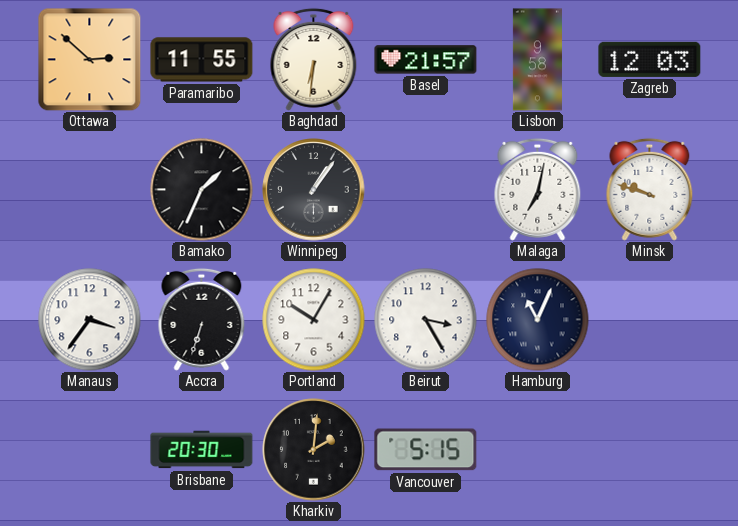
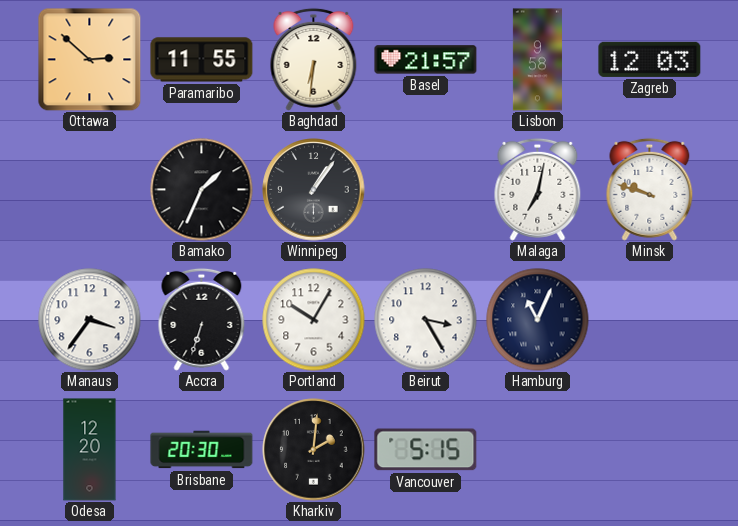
Odesa: none -> 12:20
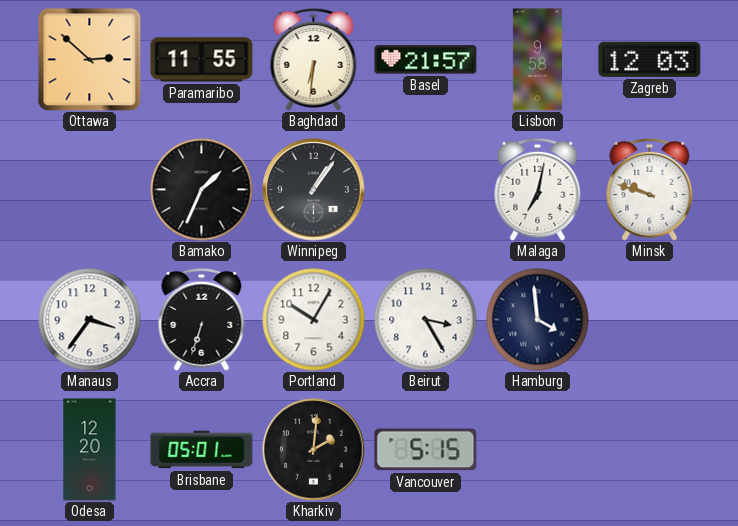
Hamburg: 11:04 -> 3:59
Brisbane: 20:30 -> 05:01
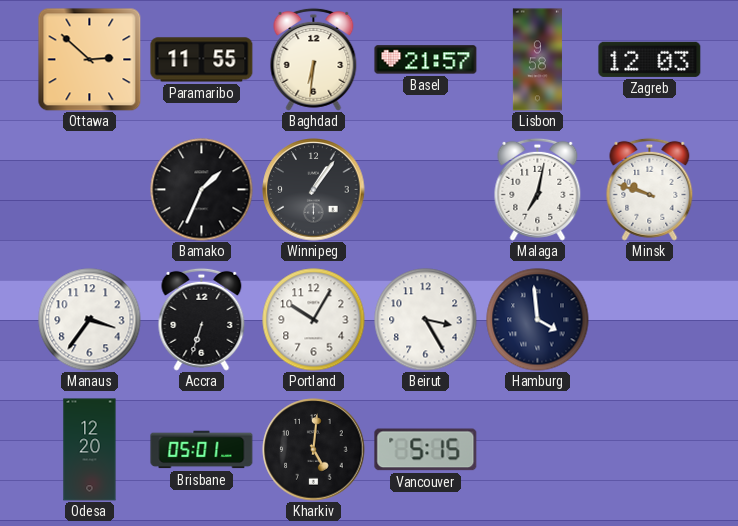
Kharkiv: 2:01 -> 5:01
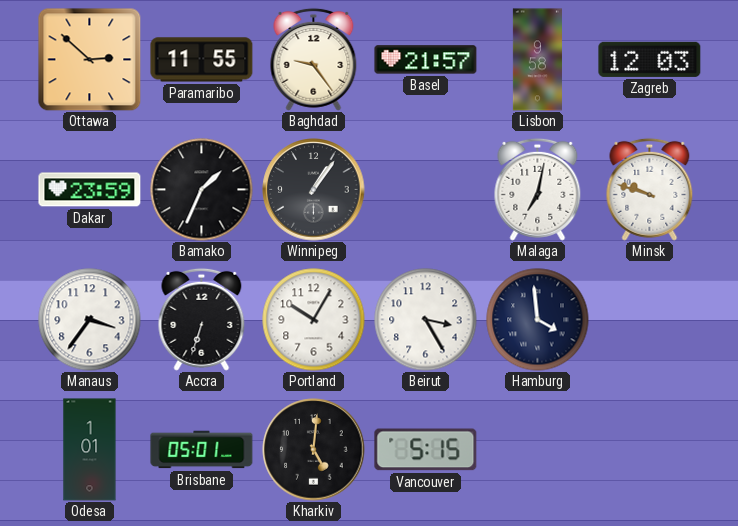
Baghdad: 6:31 -> 9:24
Dakar: none -> 23:59
Odesa: 12:20 -> 1:01
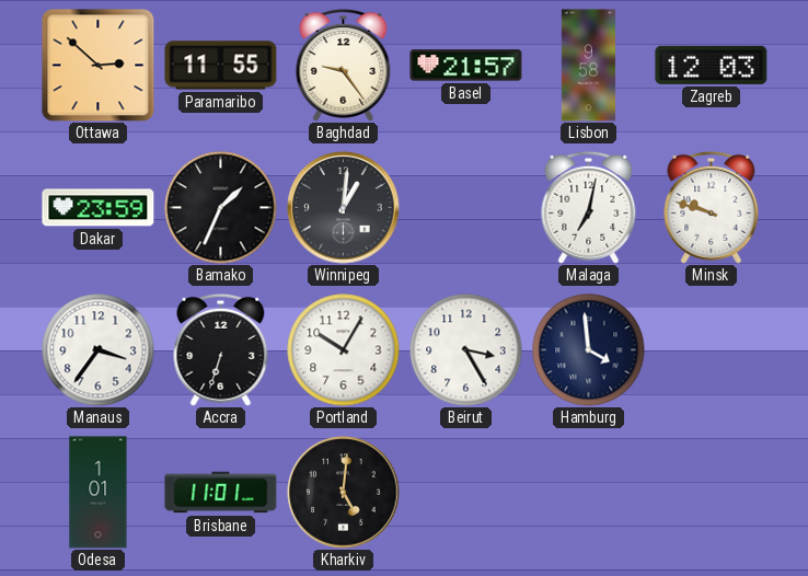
Winnipeg: 1:06 -> 1:01
Brisbane: 05:01 -> 11:01
Vancouver: 5:15 -> none
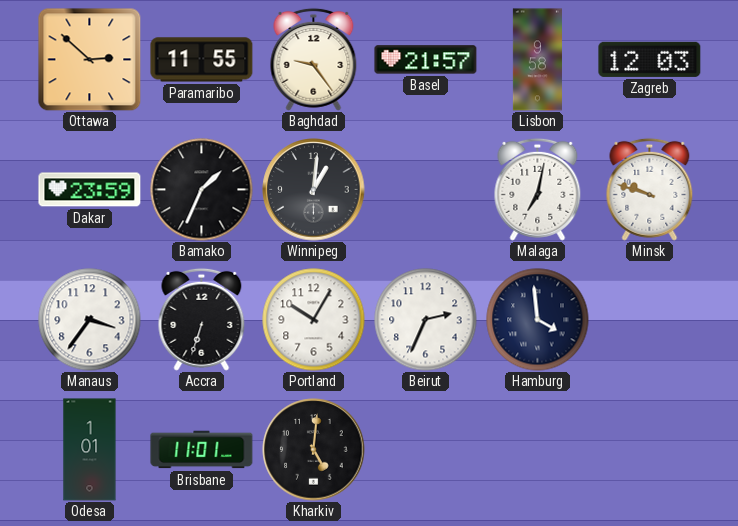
Beirut: 3:25 -> 2:34
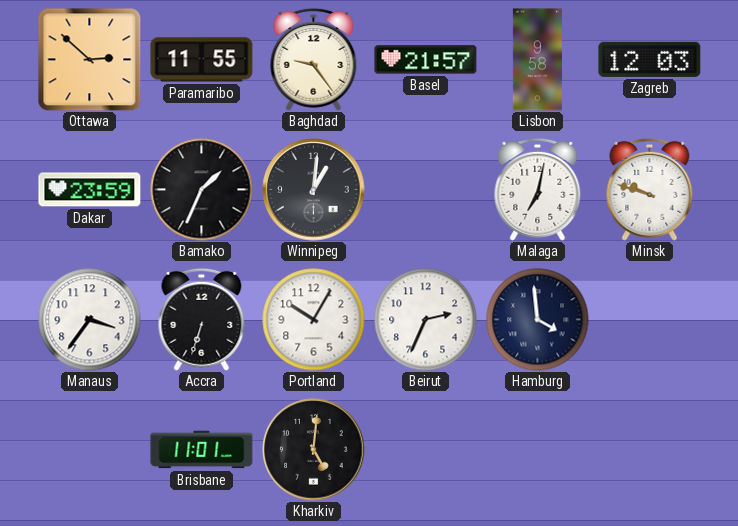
Odesa: 1:01 -> none
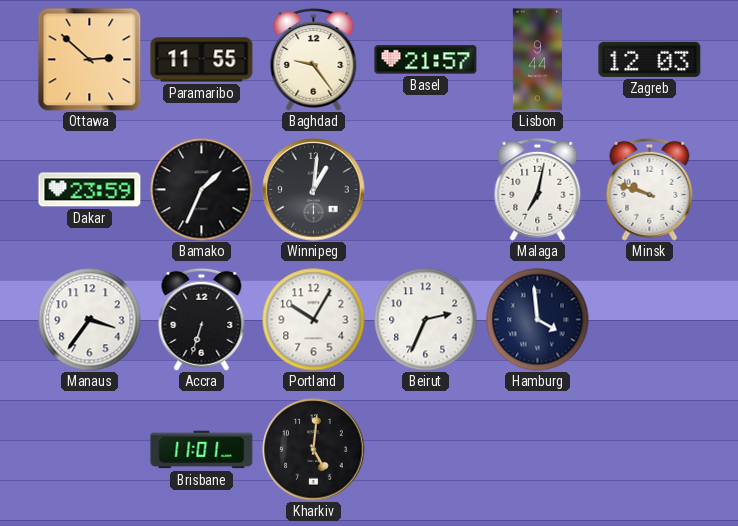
Lisbon: 9:58 -> 9:44
